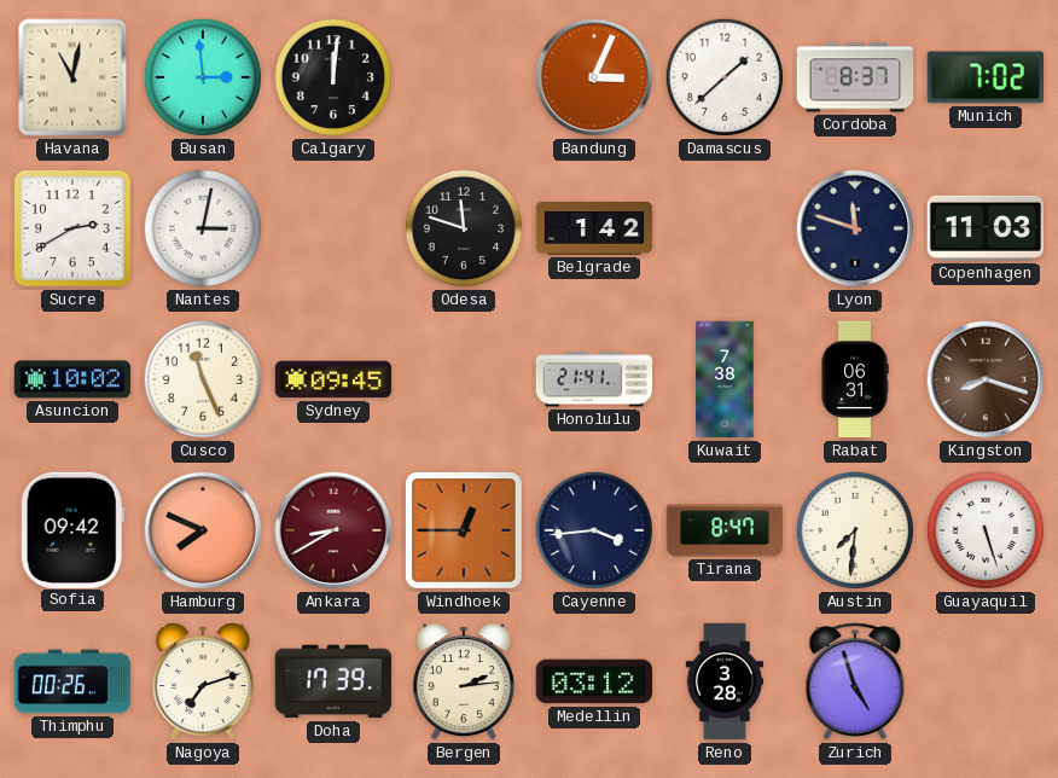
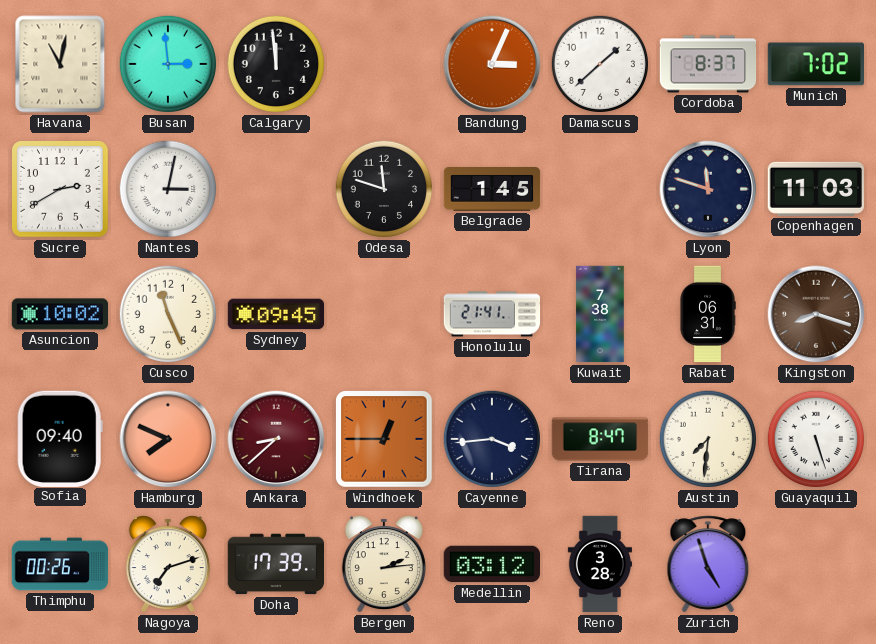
Calgary: 12:01 -> 11:59
Belgrade: 1:42 -> 1:45
Sofia: 09:42 -> 09:40
Ankara: 8:40 -> 8:38
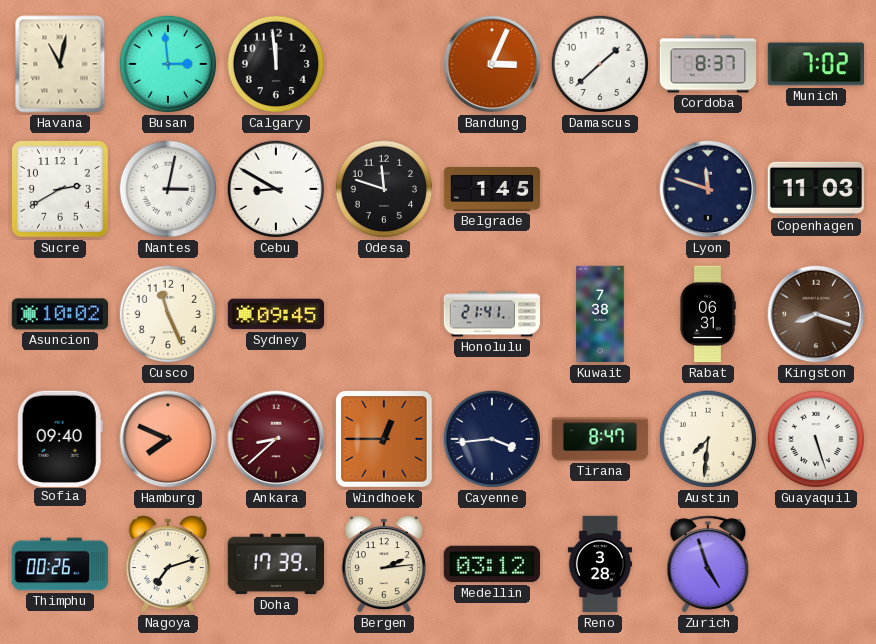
Cebu: none -> 8:50
